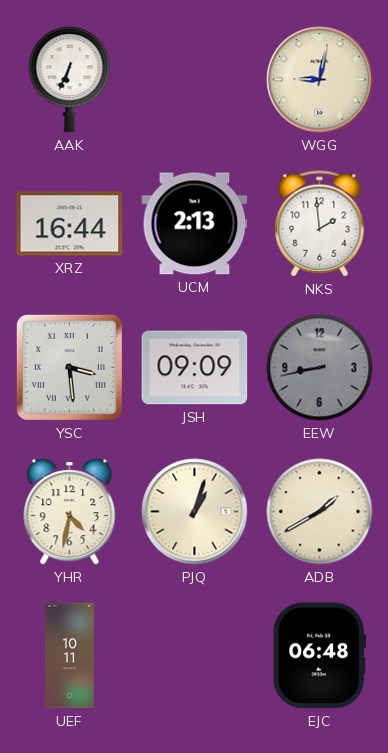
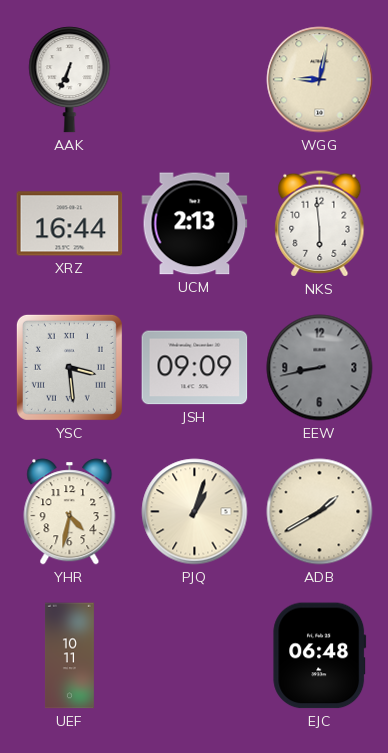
NKS: 1:59 -> 5:59
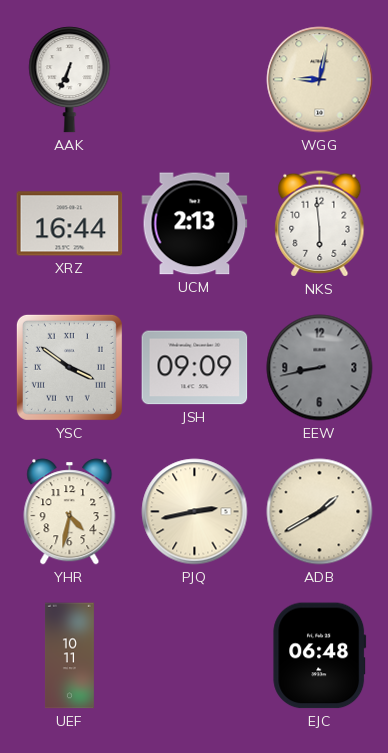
YSC: 3:29 -> 3:51
PJQ: 1:03 -> 2:43
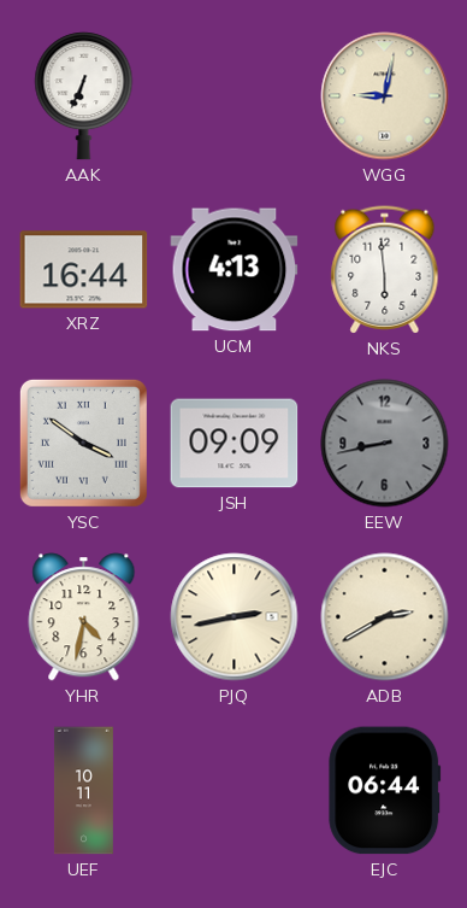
UCM: 2:13 -> 4:13
ADB: 1:40 -> 2:40
EJC: 06:48 -> 06:44
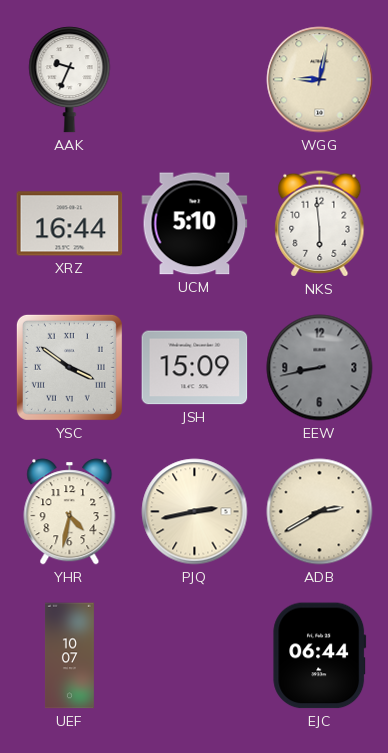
AAK: 6:34 -> 9:34
UCM: 4:13 -> 5:10
JSH: 09:09 -> 15:09
UEF: 10:11 -> 10:07
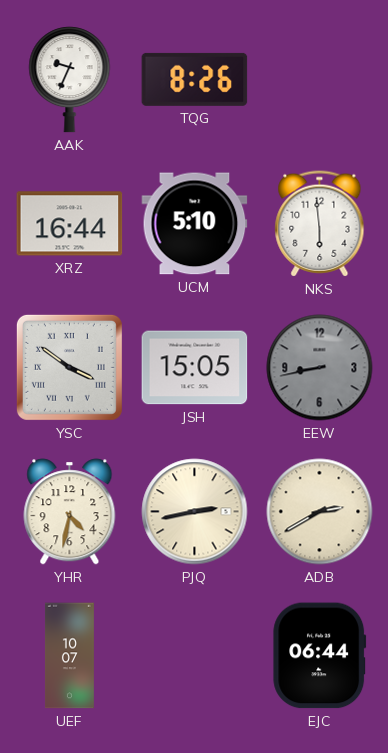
TQG: none -> 8:26
WGG: 9:02 -> none
JSH: 15:09 -> 15:05
